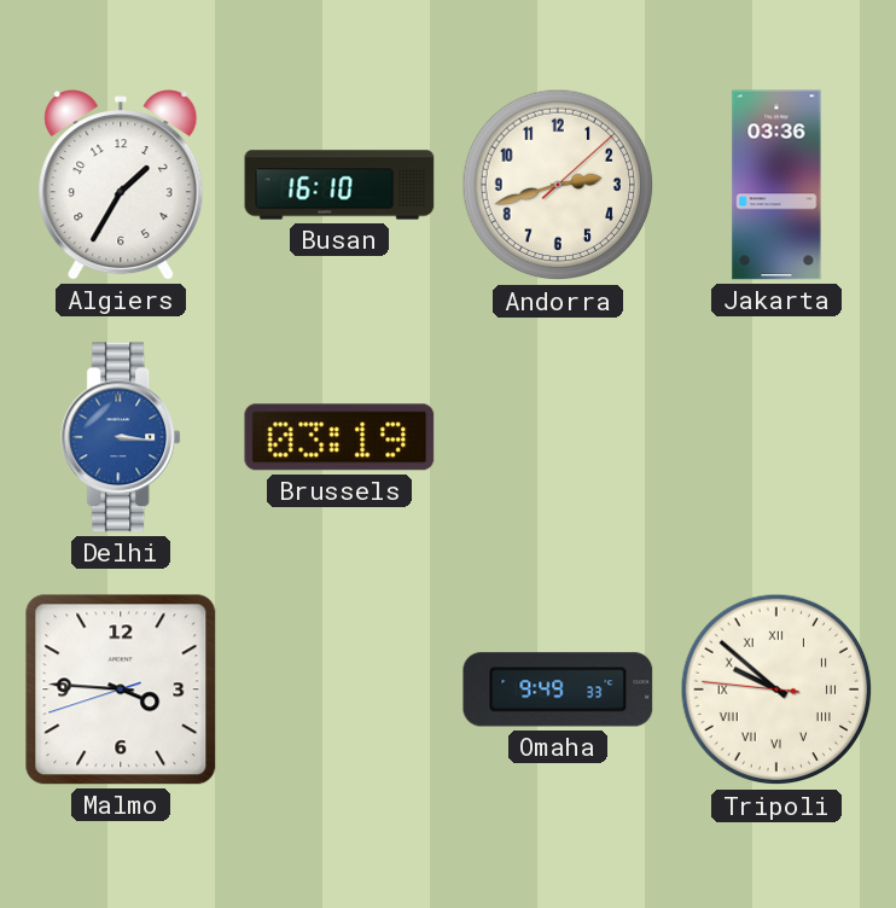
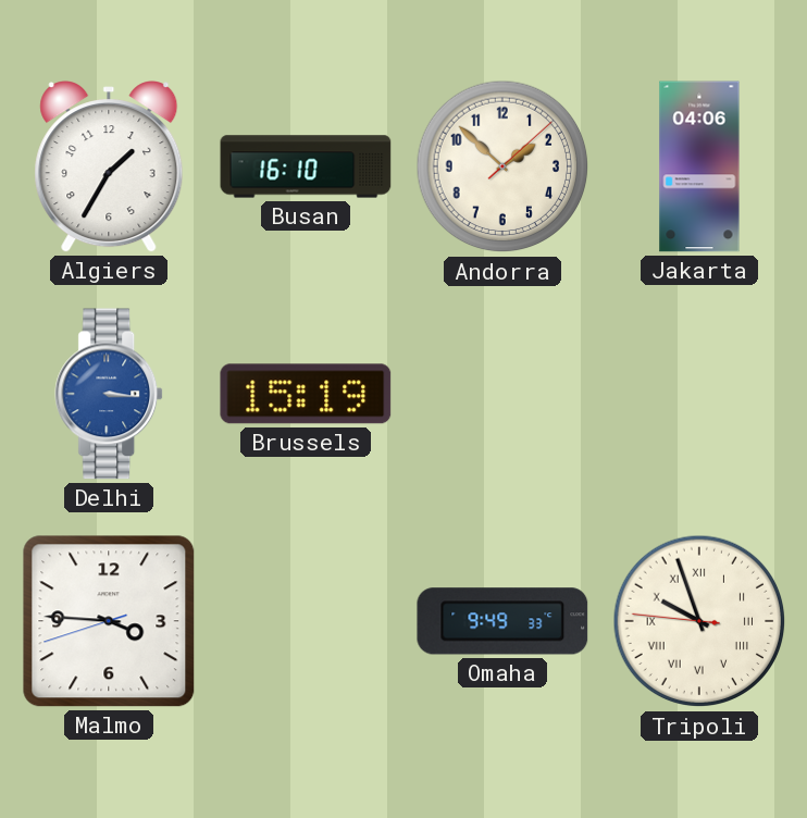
Andorra: 2:42 -> 1:52
Jakarta: 03:36 -> 04:06
Brussels: 03:19 -> 15:19
Tripoli: 9:51 -> 9:56
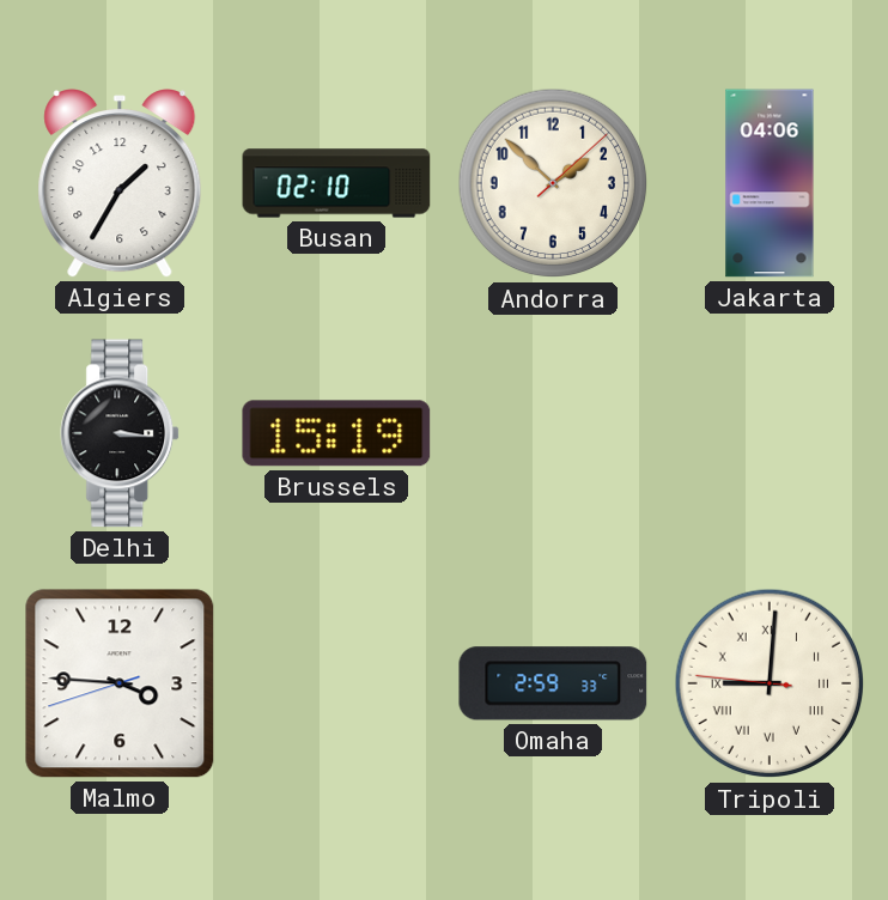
Busan: 16:10 -> 02:10
Delhi dial: blue -> black
Omaha: 9:49 -> 2:59
Tripoli: 9:56 -> 9:00
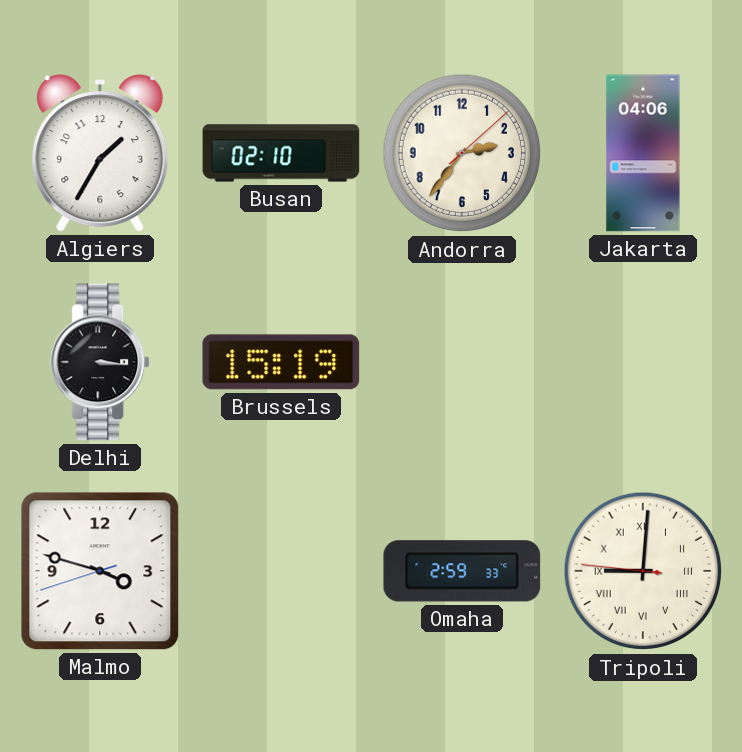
Andorra: 1:52 -> 2:36
Malmo: 3:45 -> 3:47
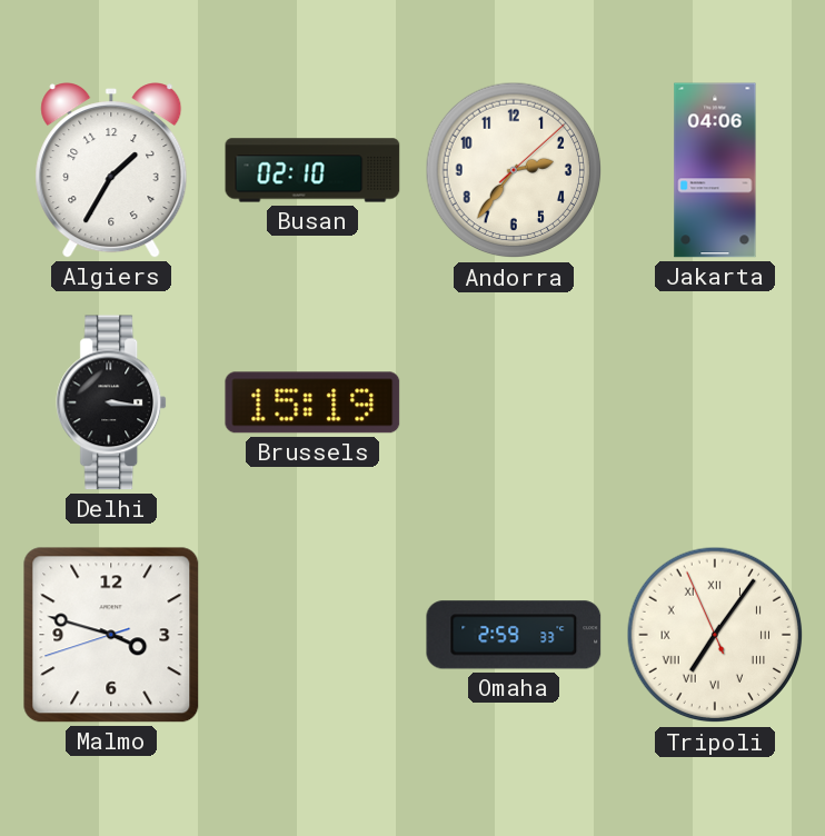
Tripoli: 9:00 -> 7:05
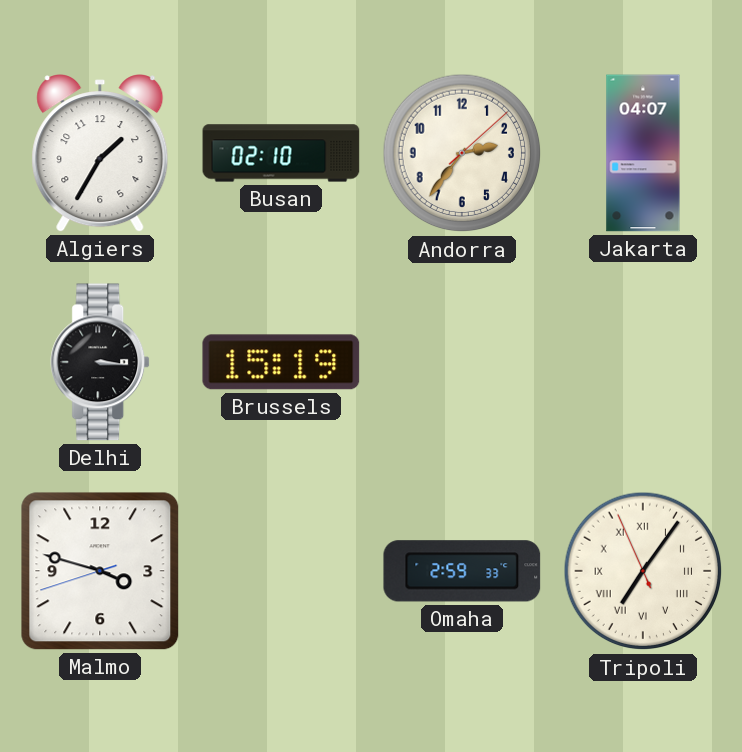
Jakarta: 04:06 -> 04:07
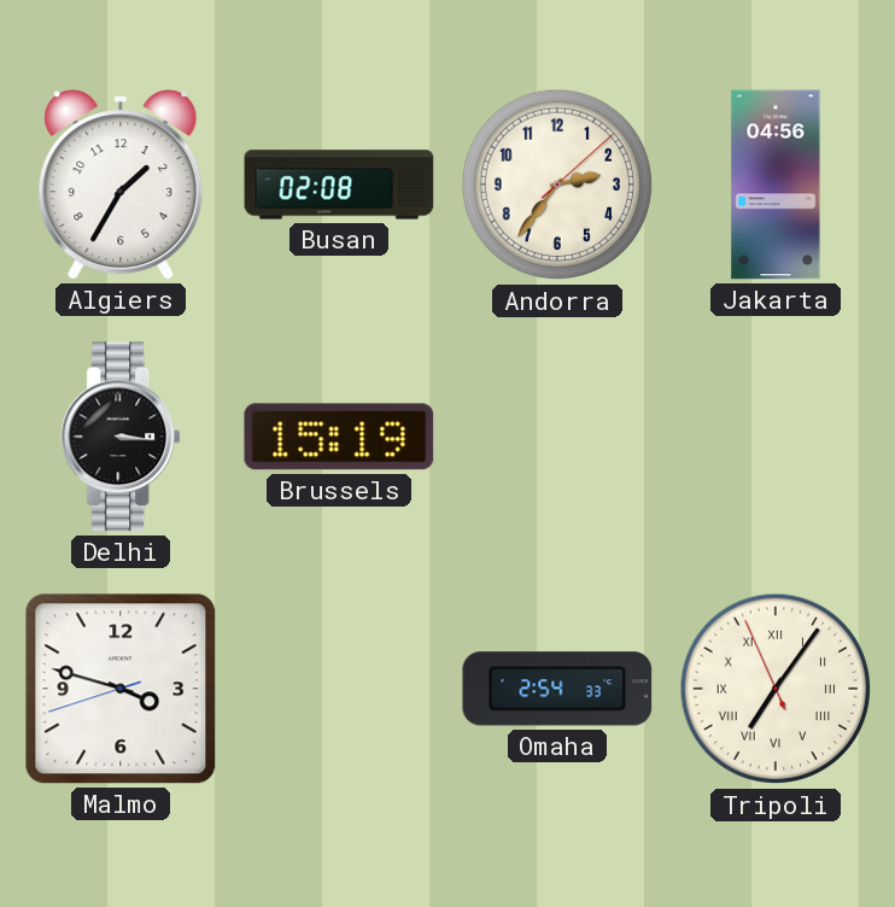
Busan: 02:10 -> 02:08
Jakarta: 04:07 -> 04:56
Omaha: 2:59 -> 2:54
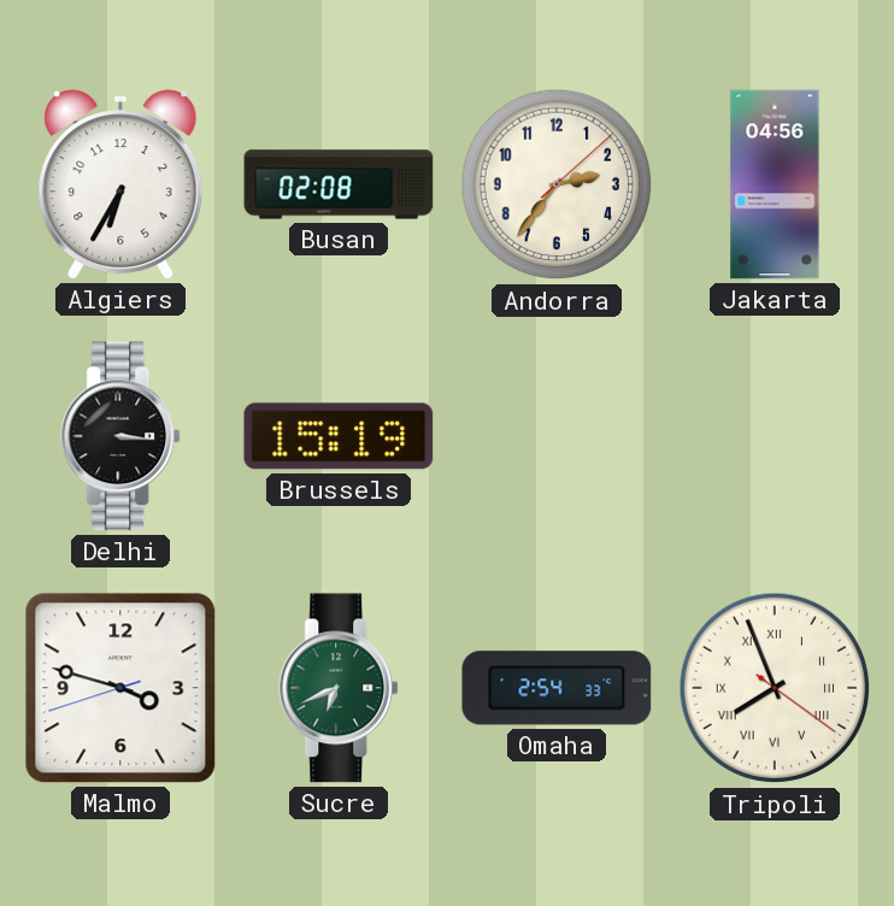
Algiers: 1:35 -> 6:35
Sucre: none -> 6:41
Tripoli: 7:05 -> 7:56
